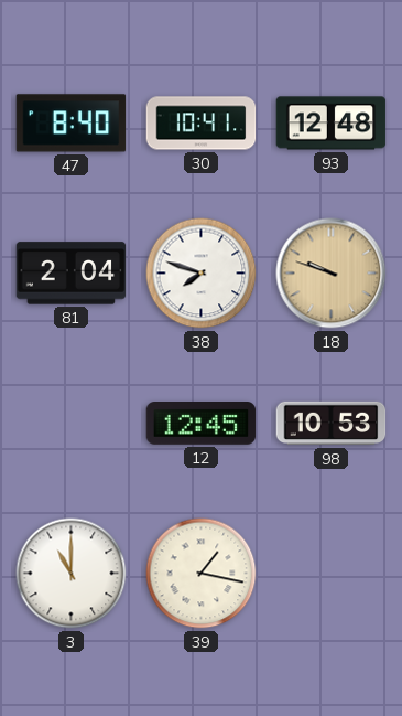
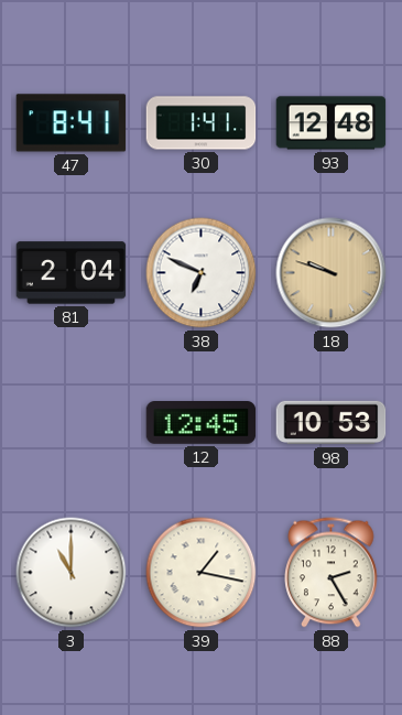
47: 8:40 -> 8:41
30: 10:41 -> 1:41
38: 7:48 -> 6:49
88: none -> 2:25
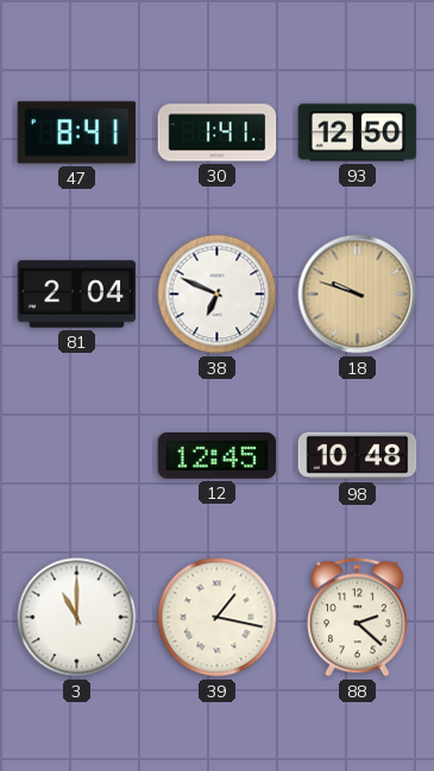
93: 12:48 -> 12:50
98: 10:53 -> 10:48
88: 2:25 -> 2:22
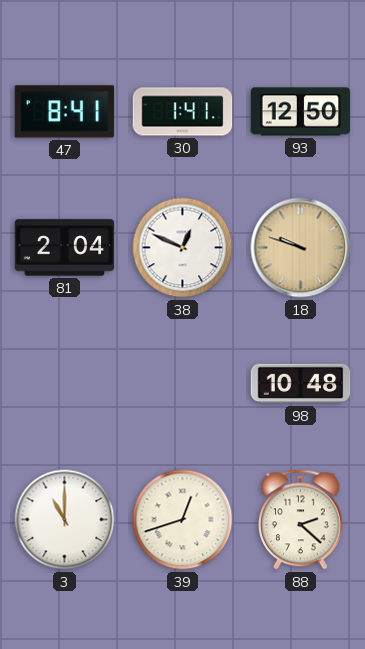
38: 6:49 -> 12:49
12: 12:45 -> none
39: 1:17 -> 12:42
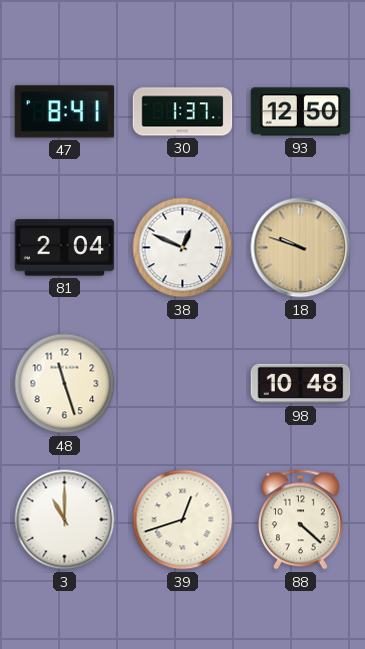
30: 1:41 -> 1:37
48: none -> 11:27
88: 2:22 -> 4:22
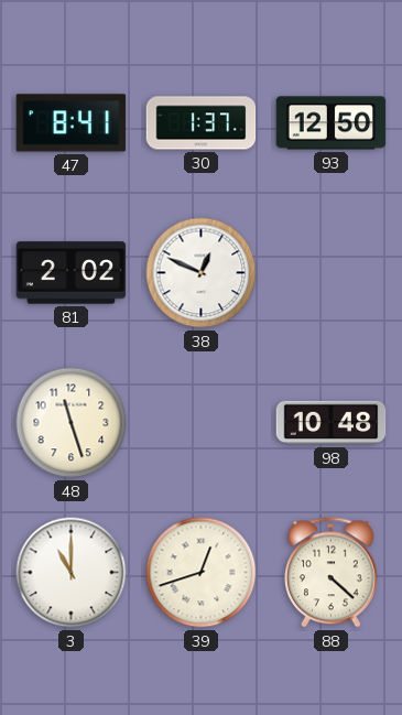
81: 2:04 -> 2:02
18: 9:48 -> none
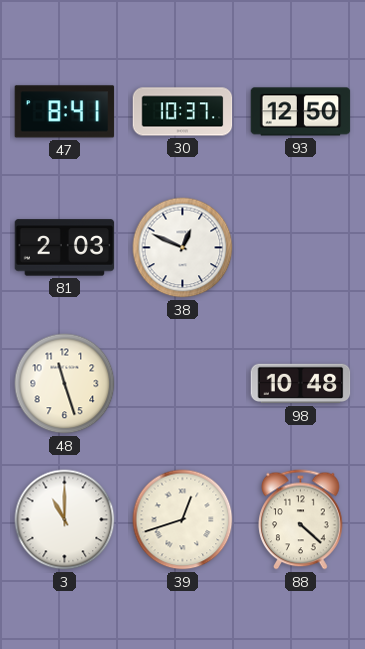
30: 1:37 -> 10:37
81: 2:02 -> 2:03
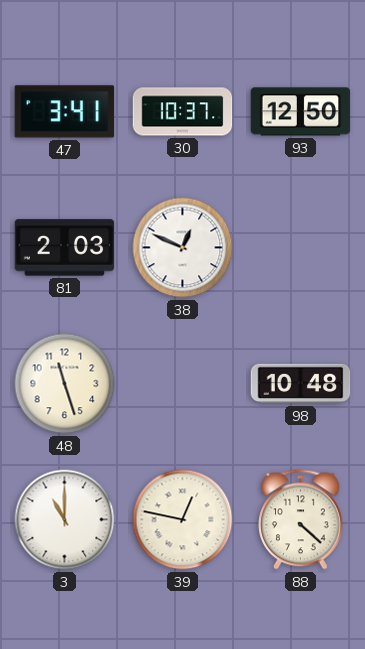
47: 8:41 -> 3:41
39: 12:42 -> 12:47
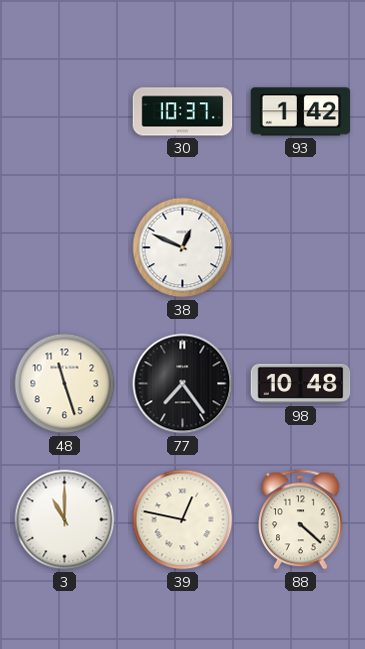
47: 3:41 -> none
93: 12:50 -> 1:42
81: 2:03 -> none
77: none -> 7:24
